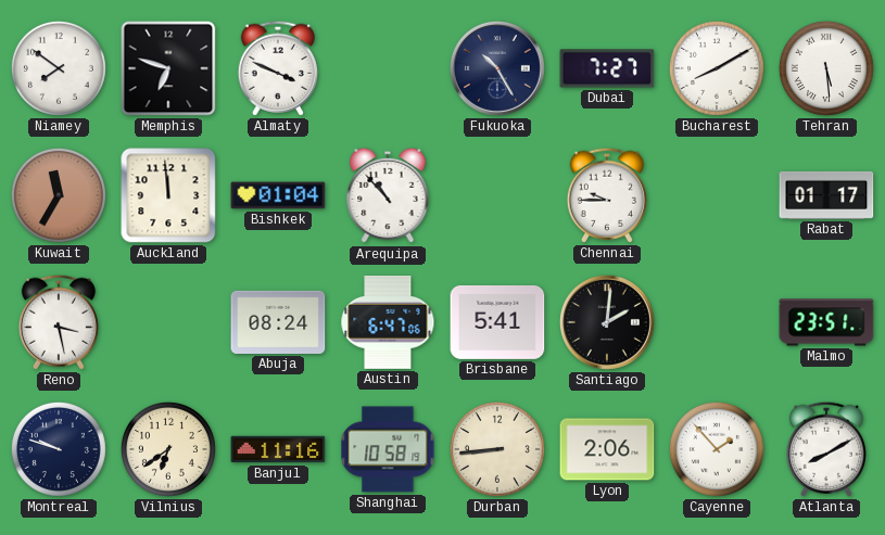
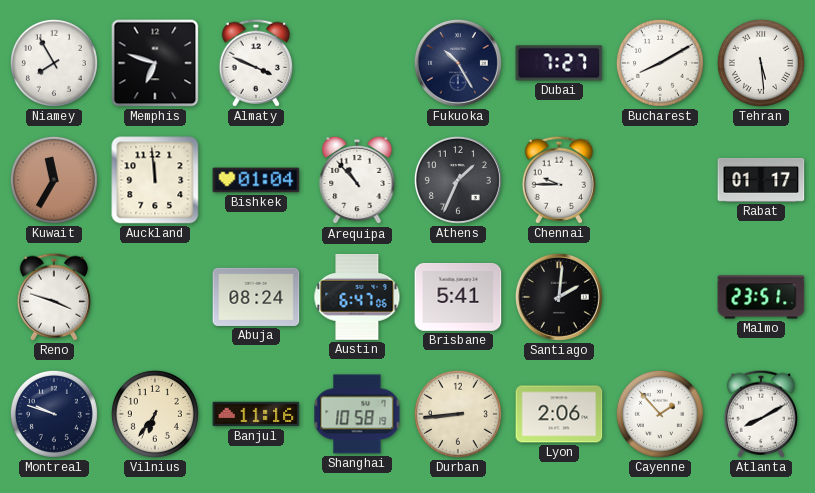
Niamey: 7:51 -> 7:55
Athens: none -> 1:34
Reno: 3:28 -> 3:48
Vilnius: 6:39 -> 6:36
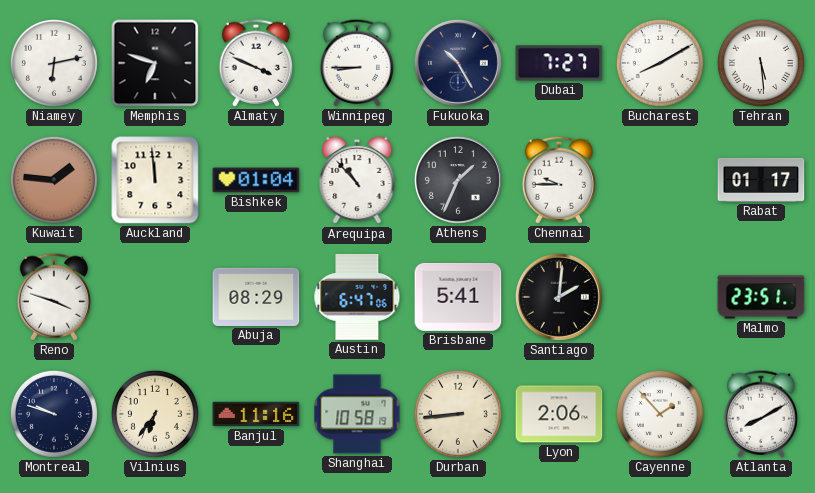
Niamey: 7:55 -> 6:13
Winnipeg: none -> 8:45
Kuwait: 11:35 -> 1:46
Abuja: 08:24 -> 08:29
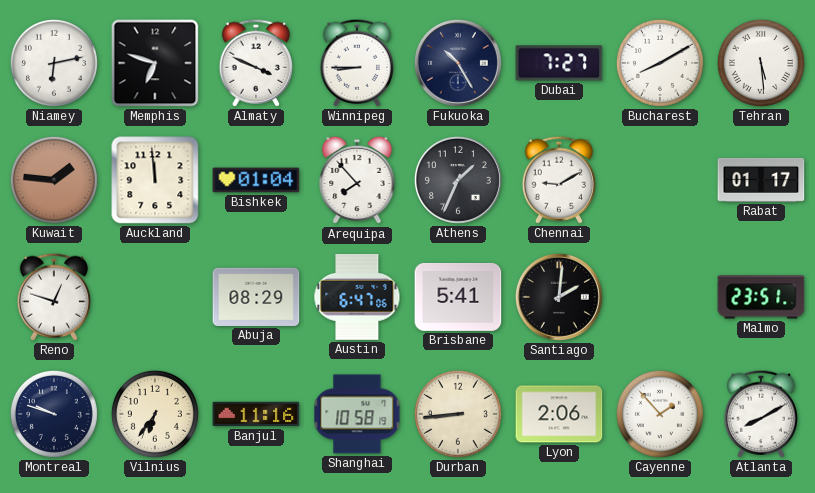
Arequipa: 10:53 -> 7:53
Chennai: 9:45 -> 9:10
Reno: 3:48 -> 12:48
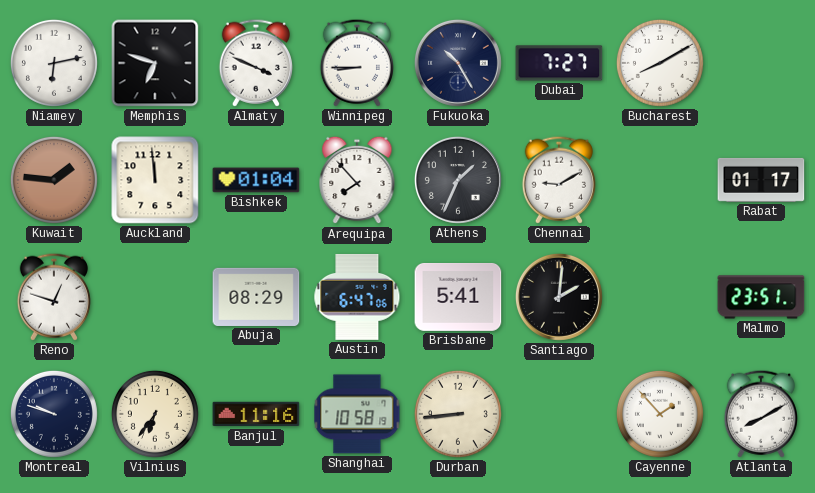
Tehran: 5:29 -> none
Lyon: 2:06 -> none
